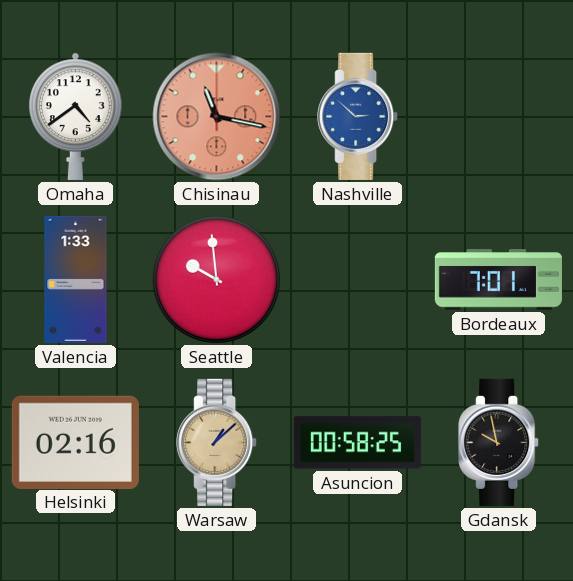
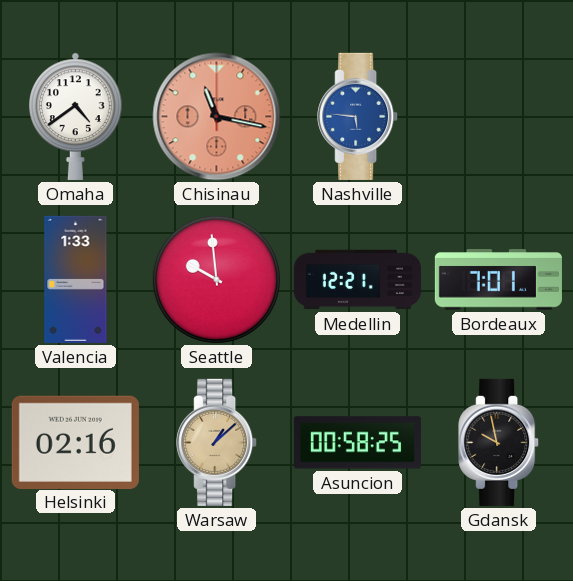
Nashville: 2:52 -> 5:46
Medellin: none -> 12:21
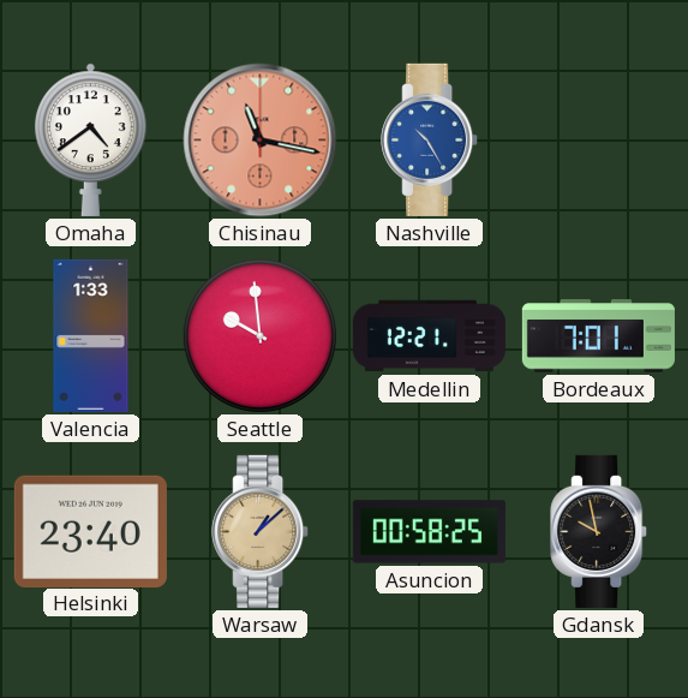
Nashville: 5:46 -> 10:25
Helsinki: 02:16 -> 23:40
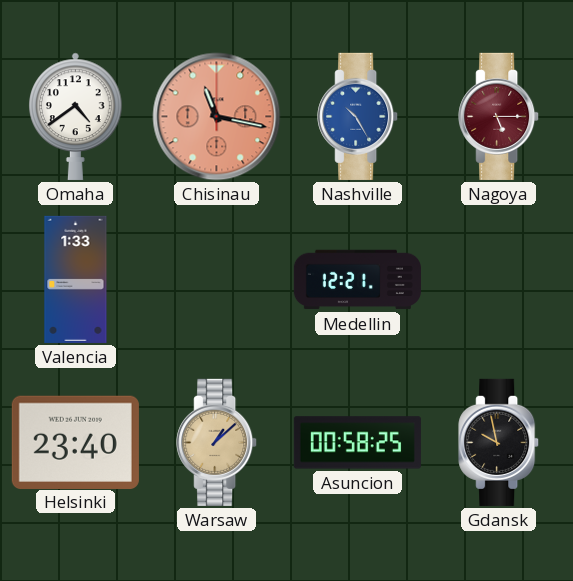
Nagoya: none -> 5:15
Seattle: 9:59 -> none
Bordeaux: 7:01 -> none
